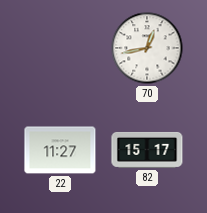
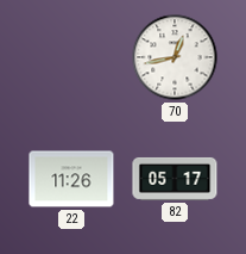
22: 11:27 -> 11:26
82: 15:17 -> 05:17
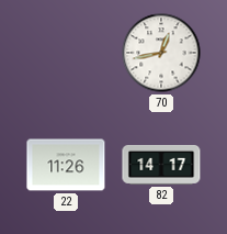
82: 05:17 -> 14:17
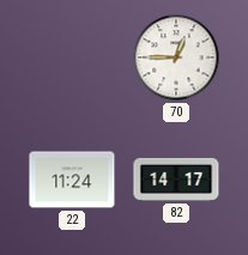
70: 12:43 -> 12:45
22: 11:26 -> 11:24
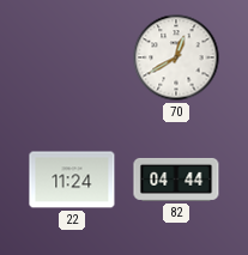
70: 12:45 -> 12:40
82: 14:17 -> 04:44
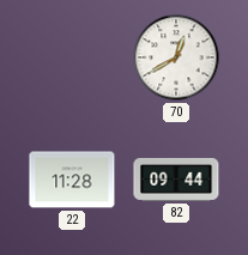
22: 11:24 -> 11:28
82: 04:44 -> 09:44
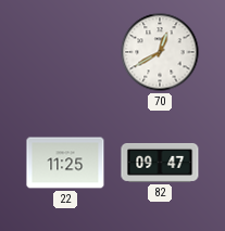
22: 11:28 -> 11:25
82: 09:44 -> 09:47
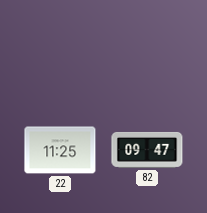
70: 12:40 -> none
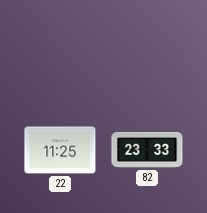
82: 09:47 -> 23:33
